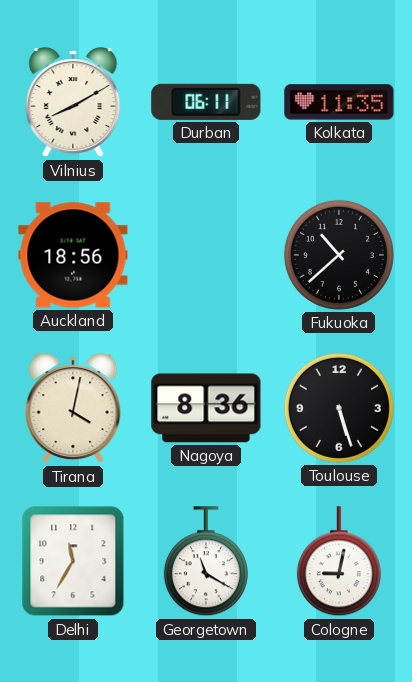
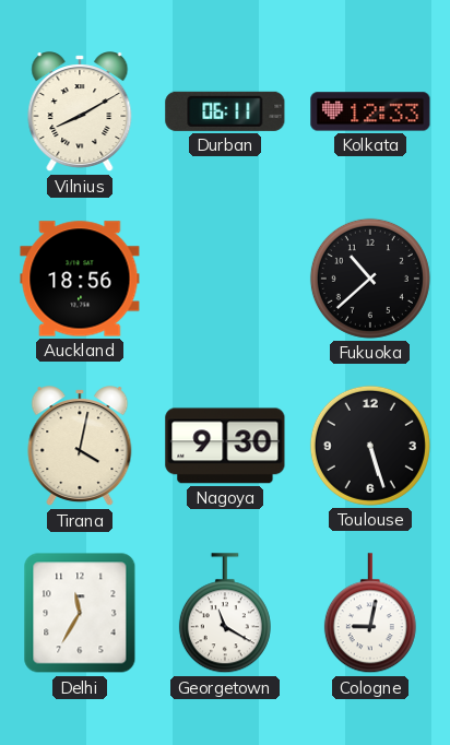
Kolkata: 11:35 -> 12:33
Nagoya: 8:36 -> 9:30
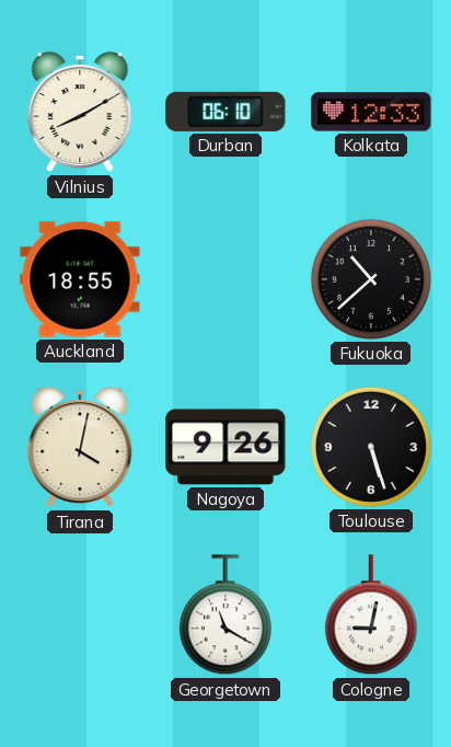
Durban: 06:11 -> 06:10
Auckland: 18:56 -> 18:55
Nagoya: 9:30 -> 9:26
Delhi: 11:35 -> none
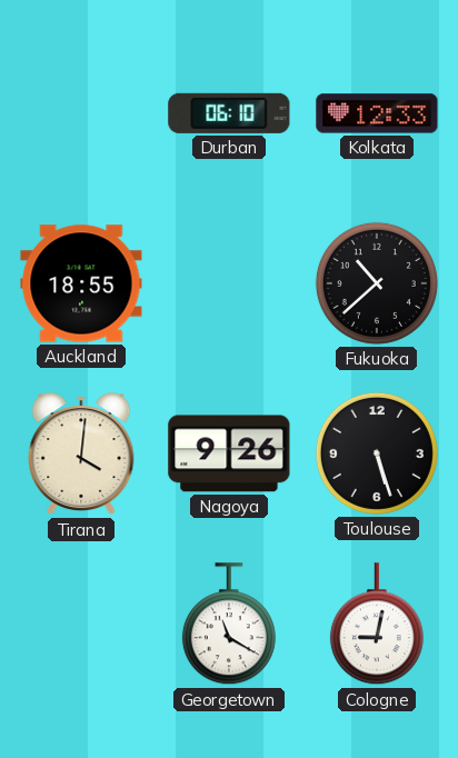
Vilnius: 8:10 -> none
Tirana: 4:02 -> 4:01
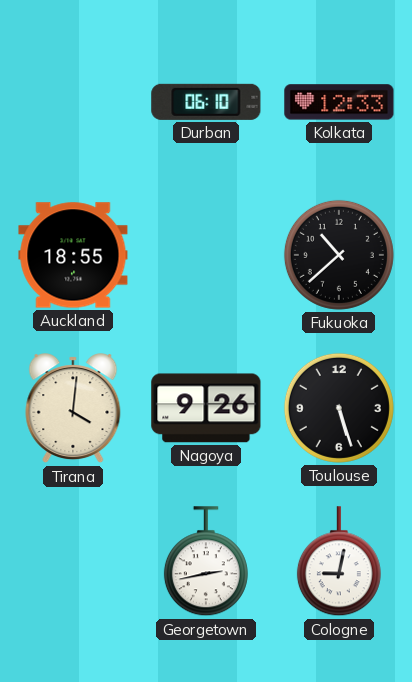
Georgetown: 11:20 -> 2:43
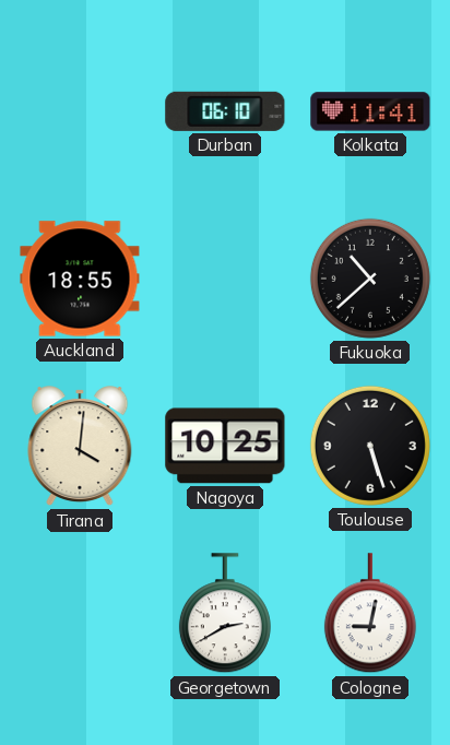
Kolkata: 12:33 -> 11:41
Nagoya: 9:26 -> 10:25
Georgetown: 2:43 -> 2:40
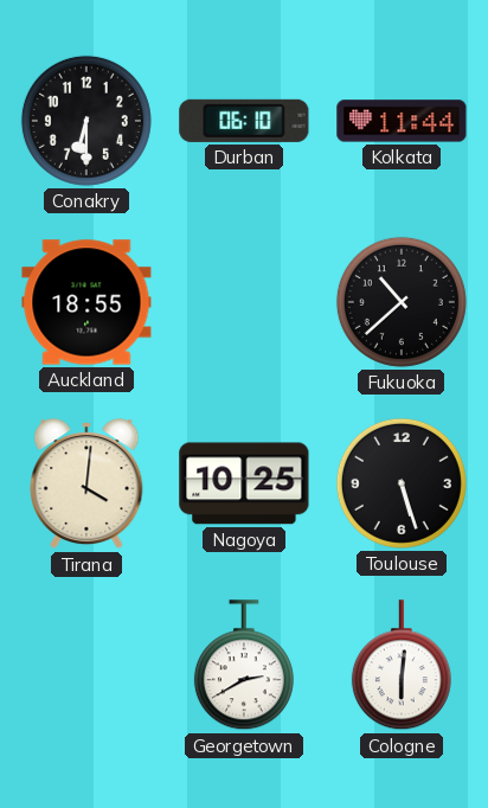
Conakry: none -> 6:30
Kolkata: 11:41 -> 11:44
Cologne: 9:02 -> 6:01
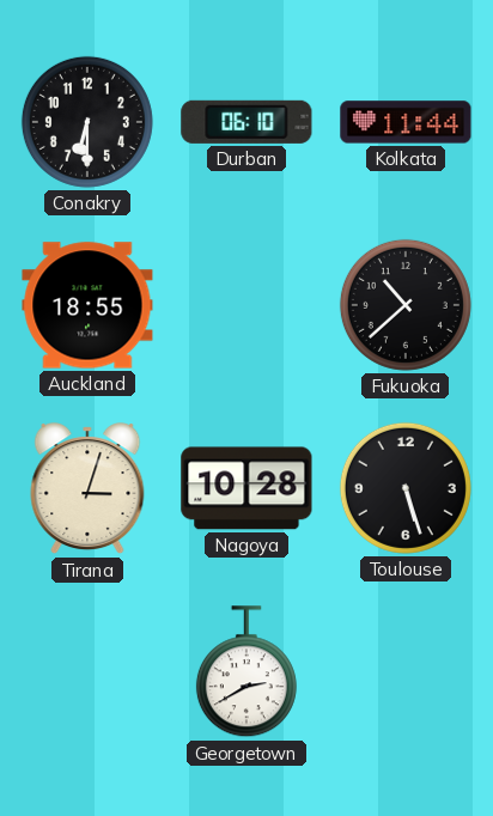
Tirana: 4:01 -> 3:03
Nagoya: 10:25 -> 10:28
Cologne: 6:01 -> none
